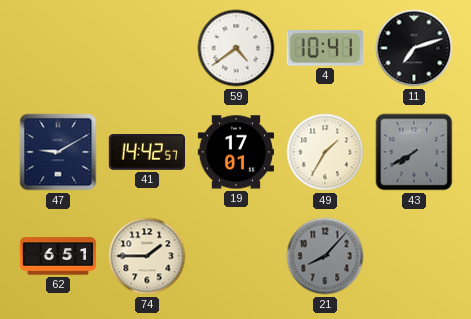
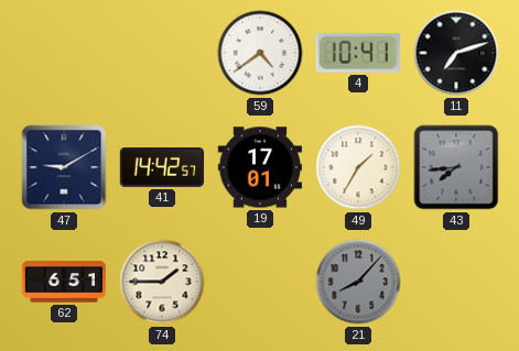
43: 7:40 -> 7:44
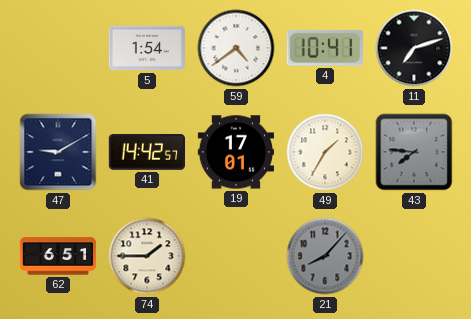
5: none -> 1:54
43: 7:44 -> 7:46
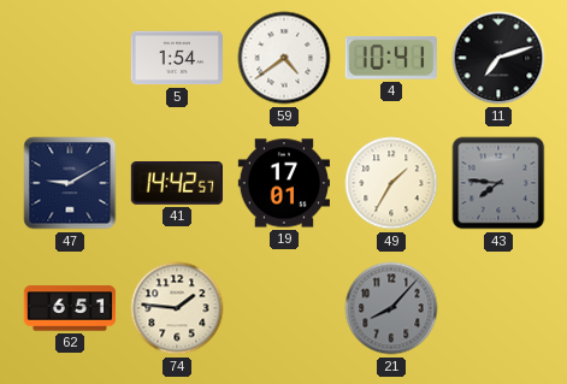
74: 1:45 -> 1:46
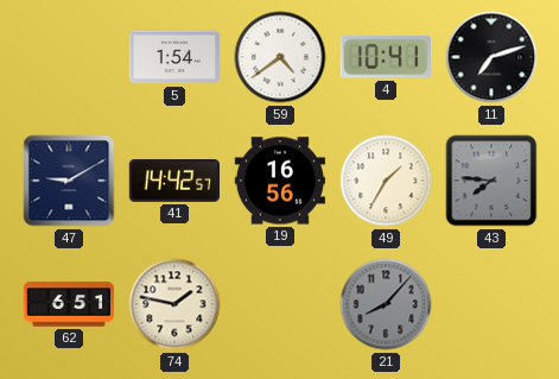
19: 17:01 -> 16:56
74: 1:46 -> 1:47
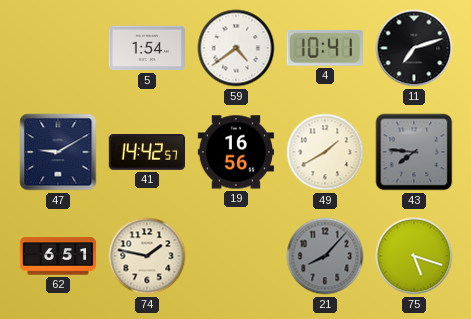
49: 1:35 -> 1:40
75: none -> 5:18
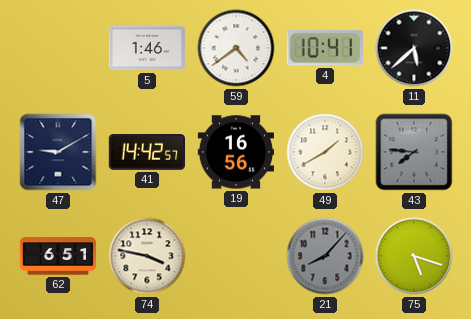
5: 1:54 -> 1:46
11: 7:12 -> 5:38
74: 1:47 -> 3:47
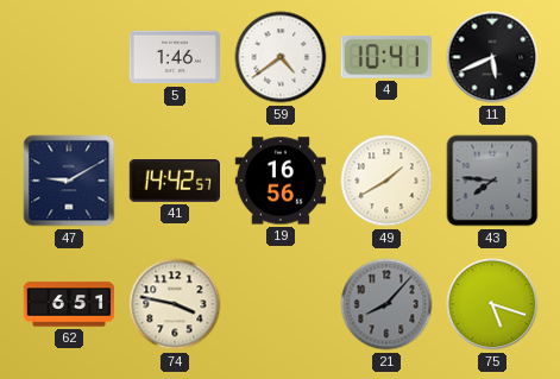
11: 5:38 -> 5:41
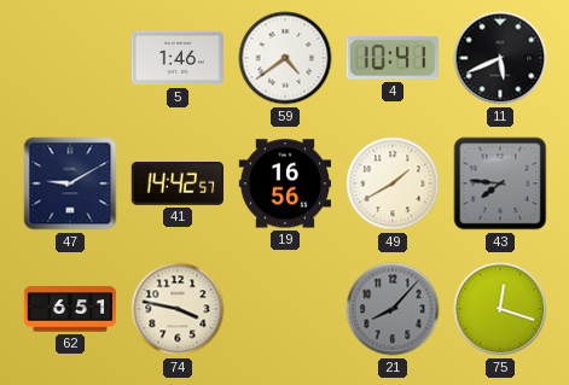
75: 5:18 -> 12:18
